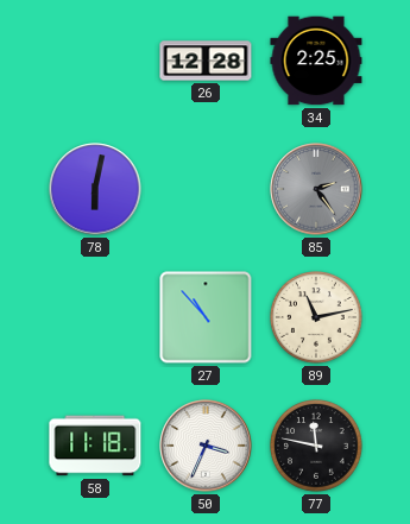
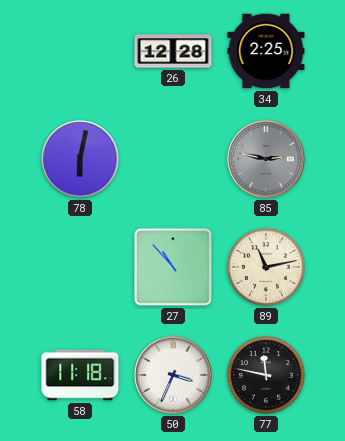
85: 2:24 -> 2:47
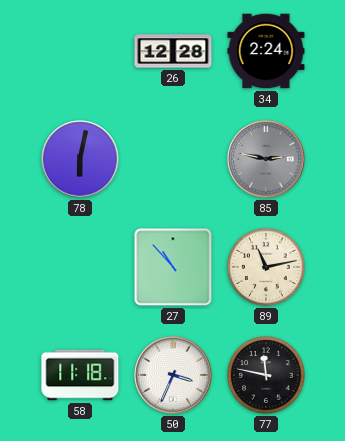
34: 2:25 -> 2:24
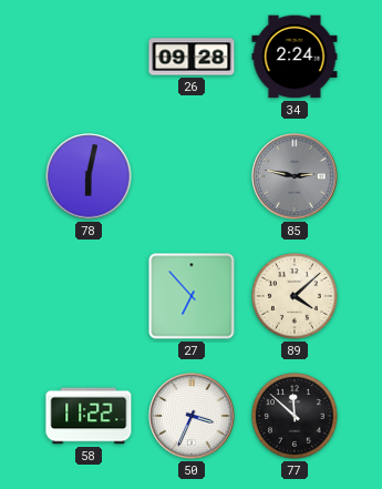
26: 12:28 -> 09:28
27: 10:53 -> 6:53
89: 11:13 -> 4:08
58: 11:18 -> 11:22
77: 11:47 -> 11:52
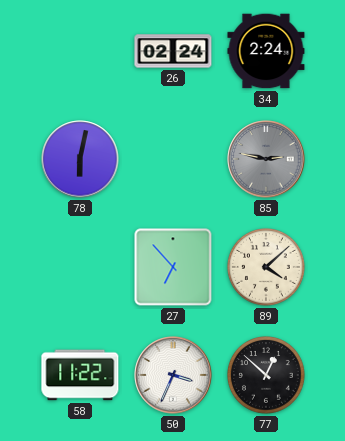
26: 09:28 -> 02:24
77: 11:52 -> 12:52
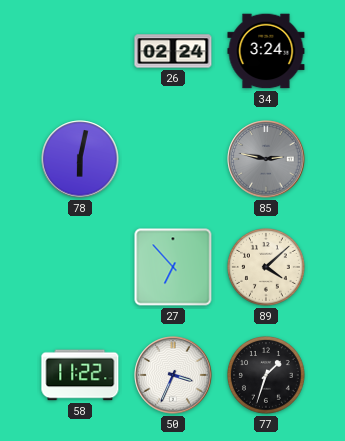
34: 2:24 -> 3:24
77: 12:52 -> 1:33
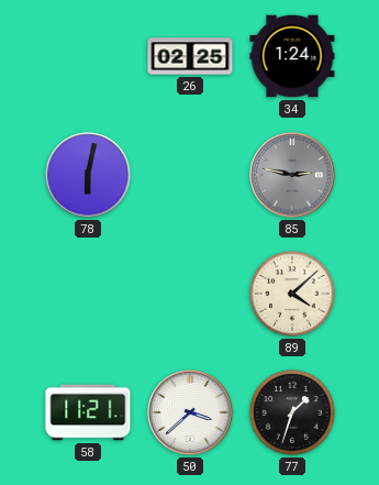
26: 02:24 -> 02:25
34: 3:24 -> 1:24
27: 6:53 -> none
58: 11:22 -> 11:21
50: 3:34 -> 3:38
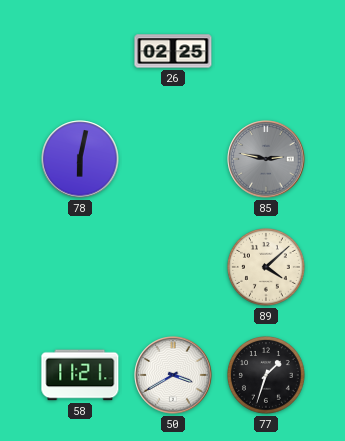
34: 1:24 -> none
50: 3:38 -> 3:40
